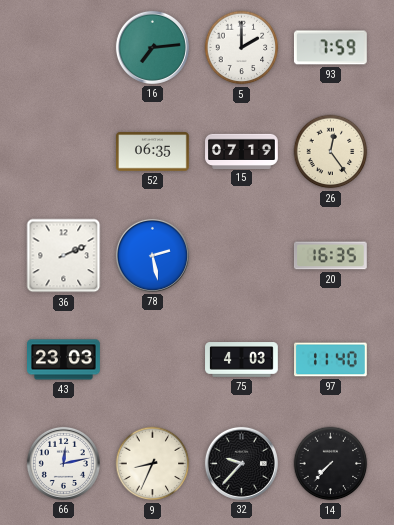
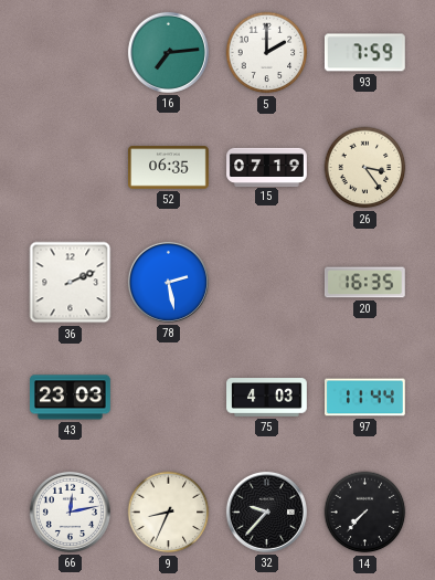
26: 12:24 -> 3:24
97: 11:40 -> 11:44
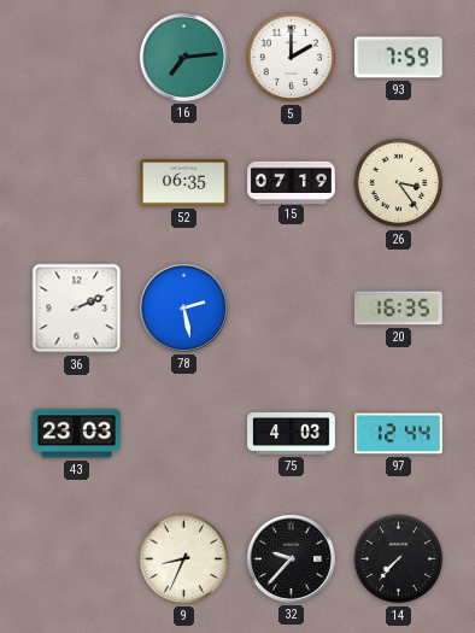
97: 11:44 -> 12:44
66: 12:13 -> none
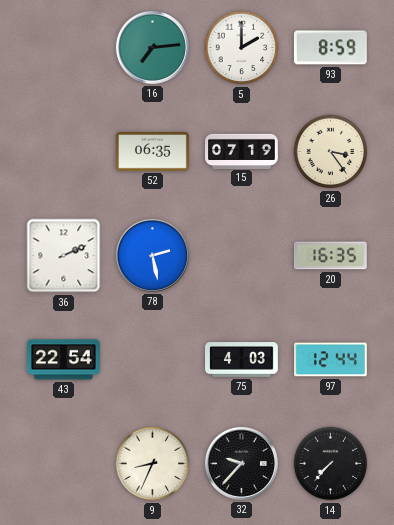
93: 7:59 -> 8:59
43: 23:03 -> 22:54
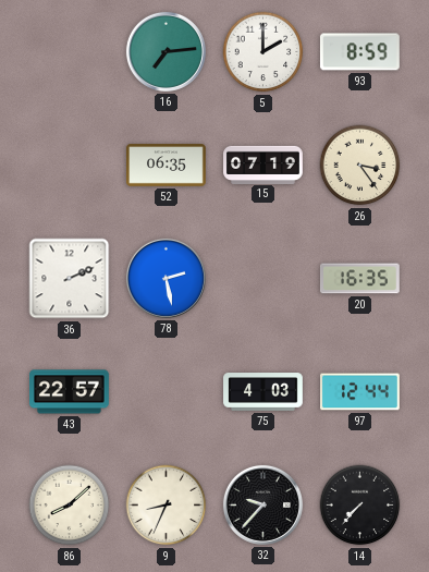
43: 22:54 -> 22:57
86: none -> 8:08
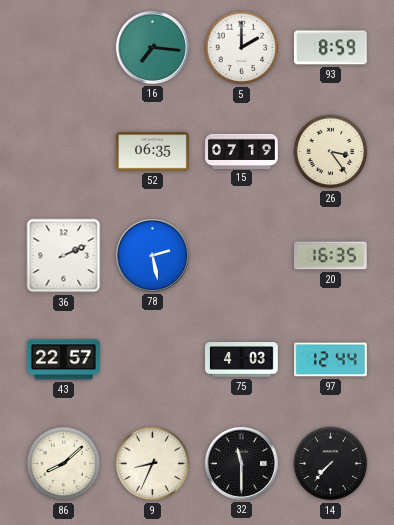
16: 7:14 -> 7:16
32: 9:37 -> 11:30
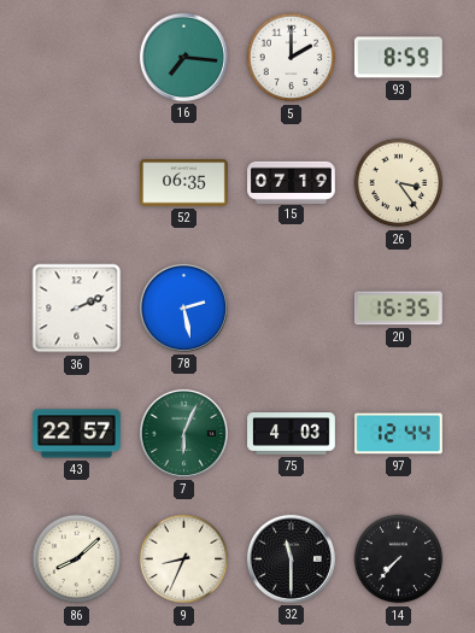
7: none -> 6:04
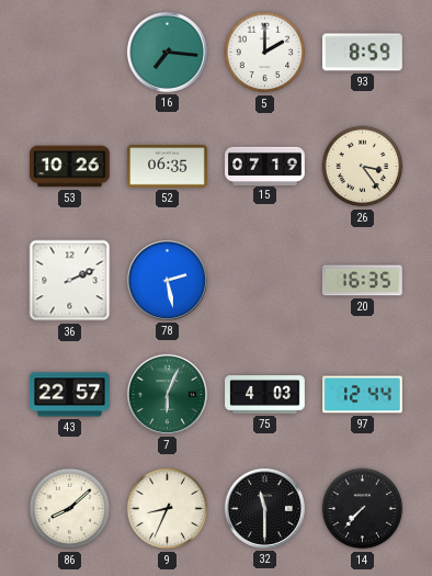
53: none -> 10:26
